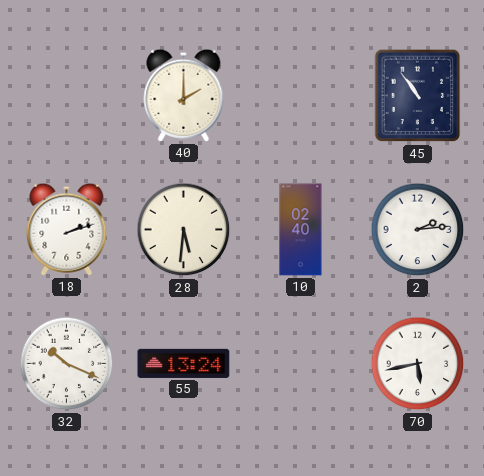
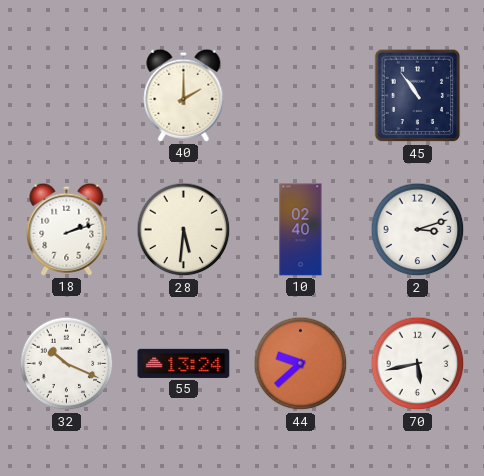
2: 2:14 -> 3:12
44: none -> 9:38
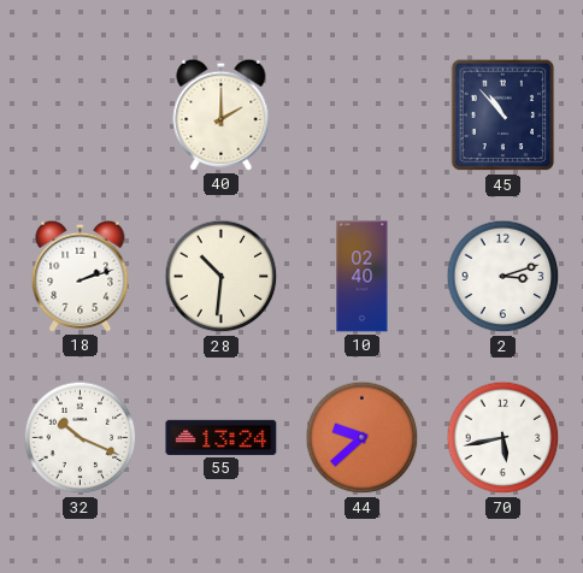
45: 10:54 -> 10:53
28: 5:31 -> 10:31
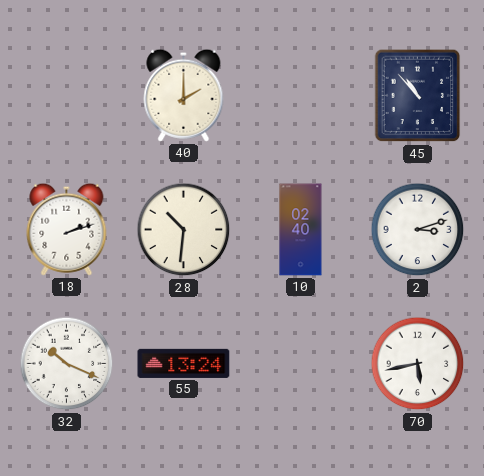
44: 9:38 -> none
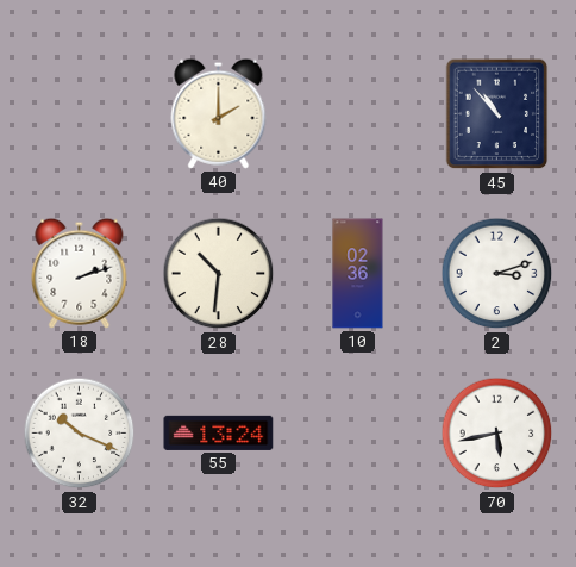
10: 02:40 -> 02:36
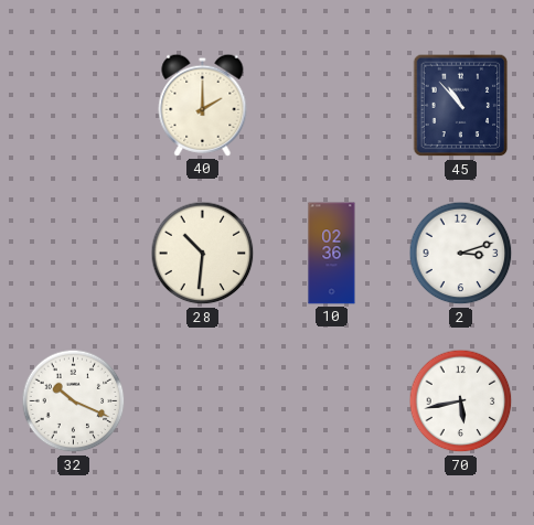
18: 2:12 -> none
55: 13:24 -> none
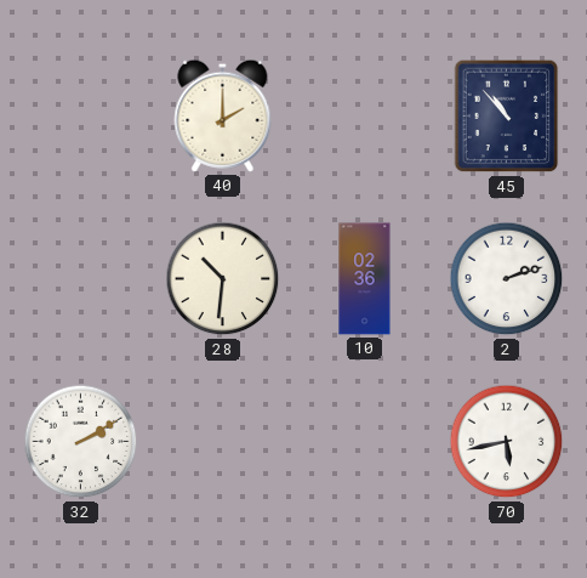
2: 3:12 -> 2:12
32: 10:19 -> 2:10
